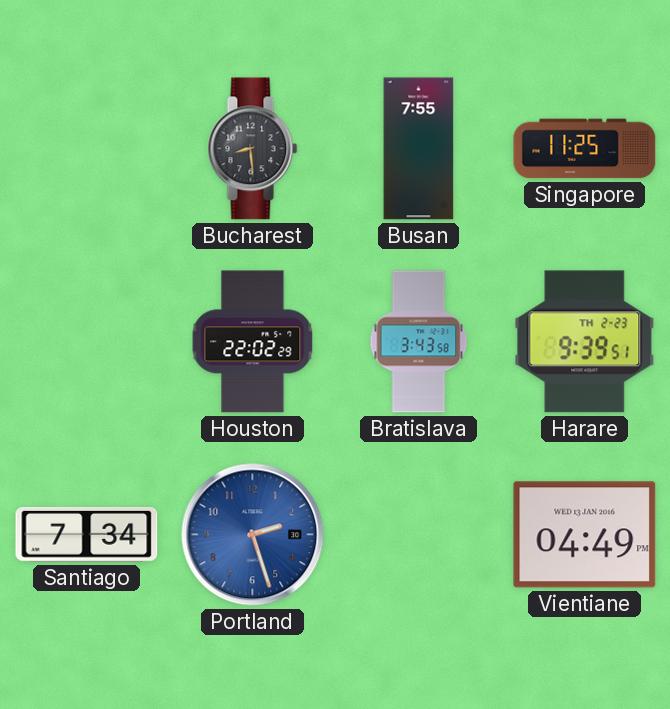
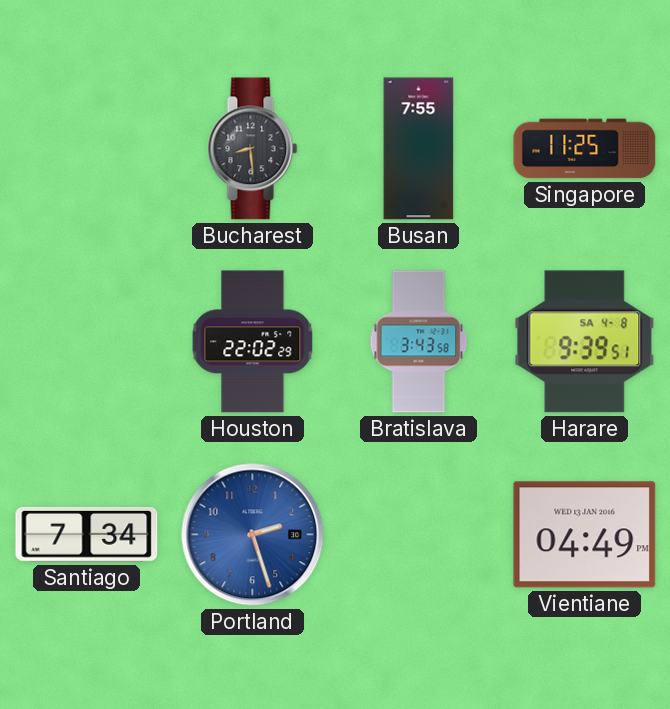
Harare date: TH 2-23 -> SA 4-8
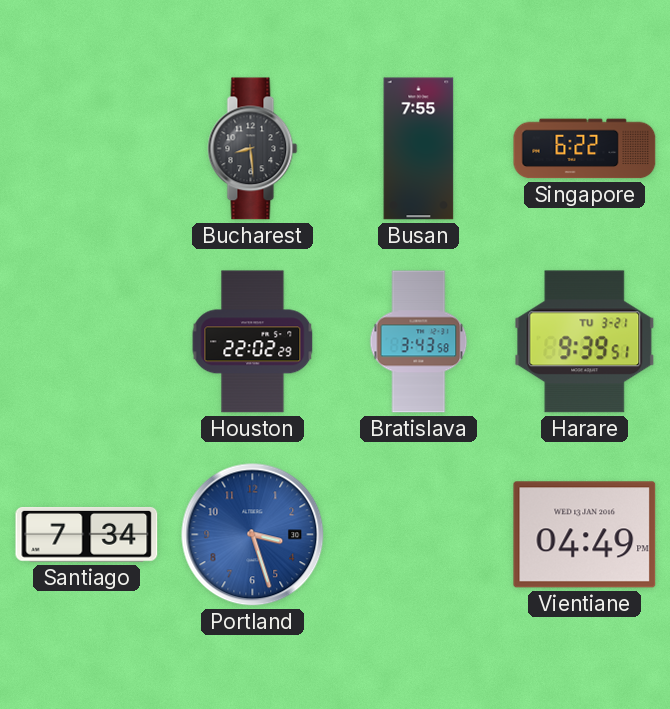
Singapore: 11:25 -> 6:22
Harare date: SA 4-8 -> TU 3-21
Portland: 2:27 -> 3:27
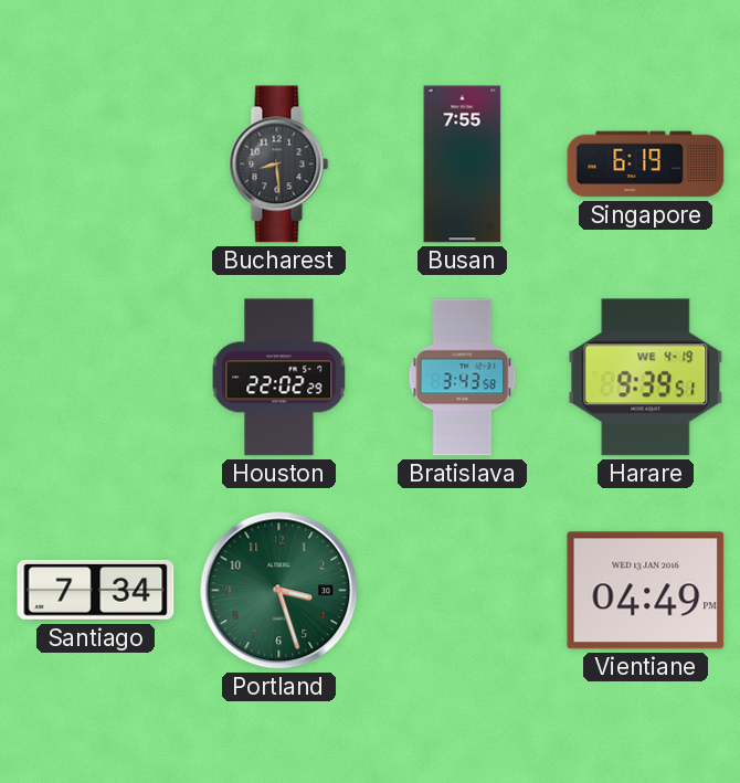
Singapore: 6:22 -> 6:19
Harare date: TU 3-21 -> WE 4-19
Portland dial: blue -> green
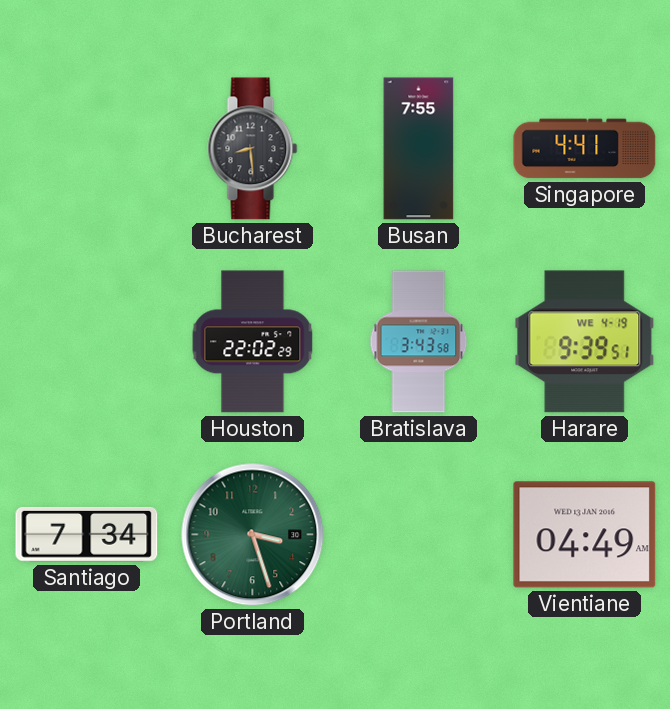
Singapore: 6:19 -> 4:41
Vientiane: 04:49 PM -> 04:49 AM
